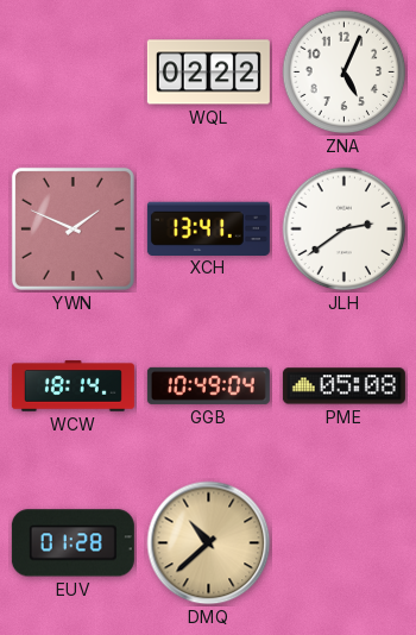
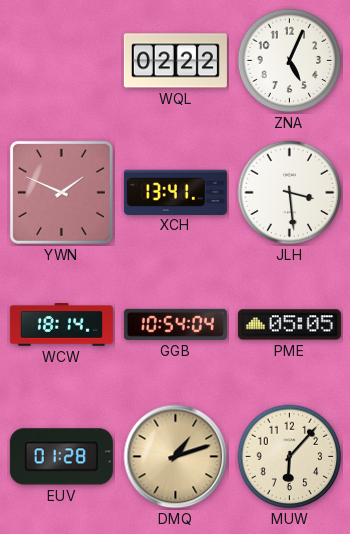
JLH: 2:39 -> 3:29
GGB: 10:49 -> 10:54
PME: 05:08 -> 05:05
DMQ: 10:38 -> 1:12
MUW: none -> 6:07
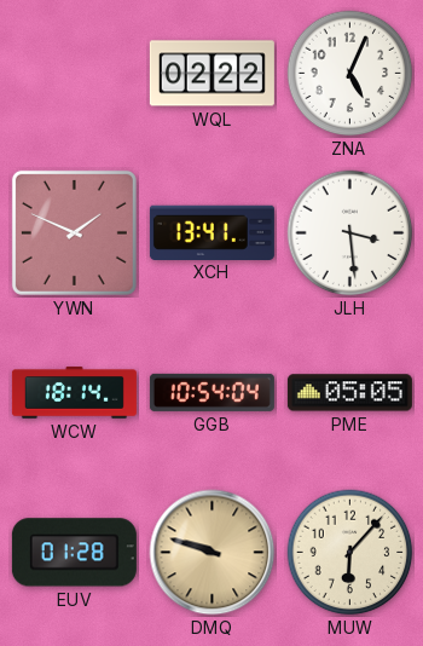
DMQ: 1:12 -> 9:48
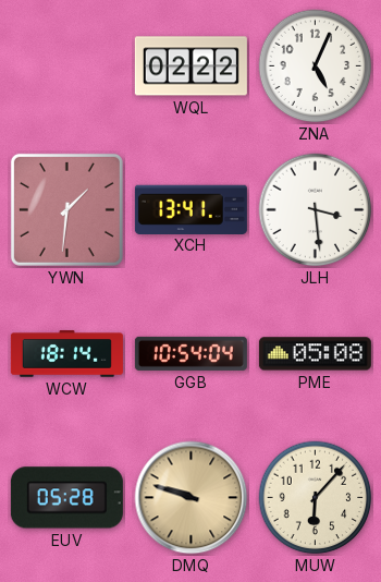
YWN: 1:49 -> 1:31
PME: 05:05 -> 05:08
EUV: 01:28 -> 05:28
